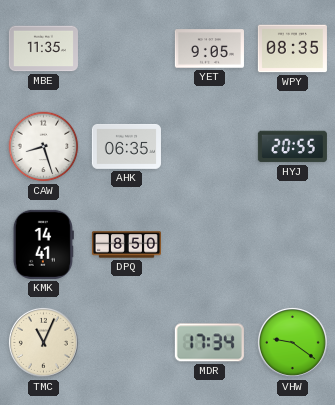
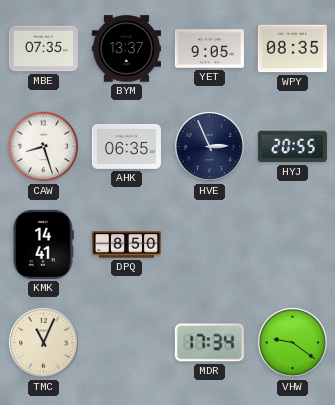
MBE: 11:35 -> 07:35
BYM: none -> 13:37
HVE: none -> 2:56
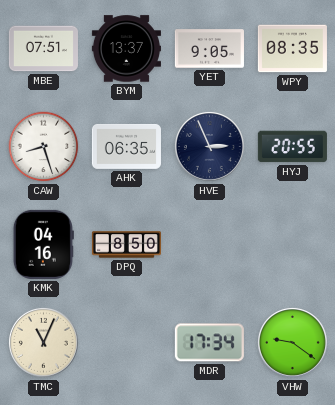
MBE: 07:35 -> 07:51
KMK: 14:41 -> 04:16
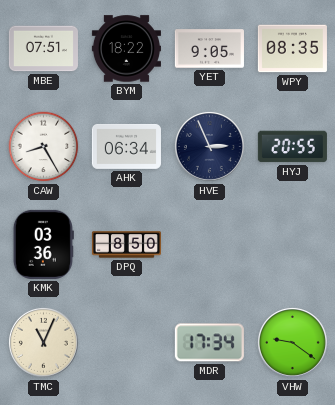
BYM: 13:37 -> 18:22
CAW: 8:27 -> 8:25
AHK: 06:35 -> 06:34
KMK: 04:16 -> 03:36
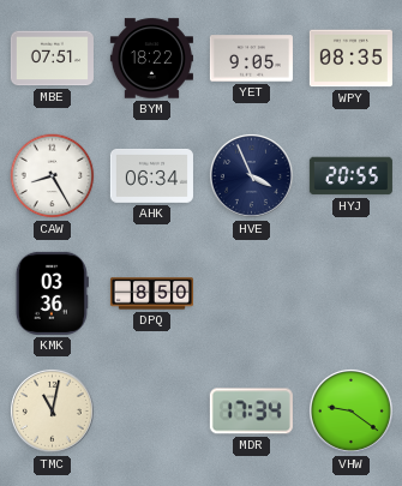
HVE: 2:56 -> 3:56
TMC: 11:04 -> 11:02
